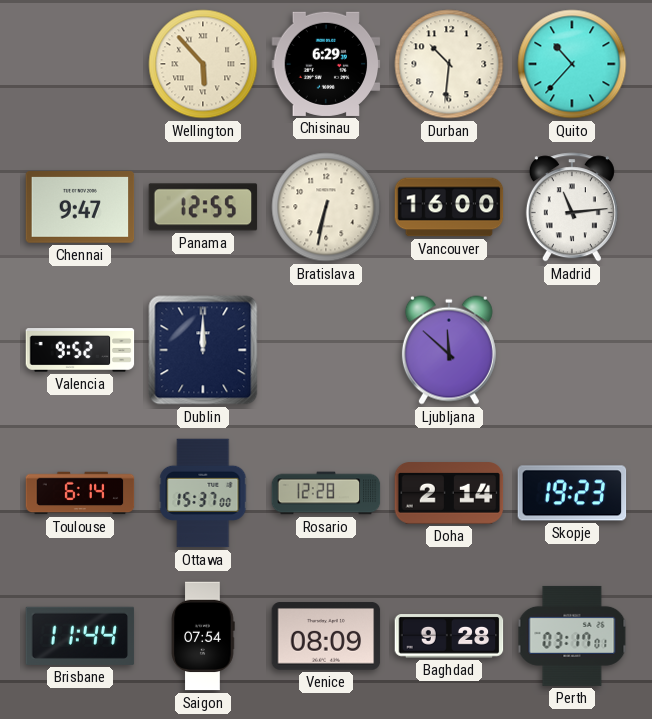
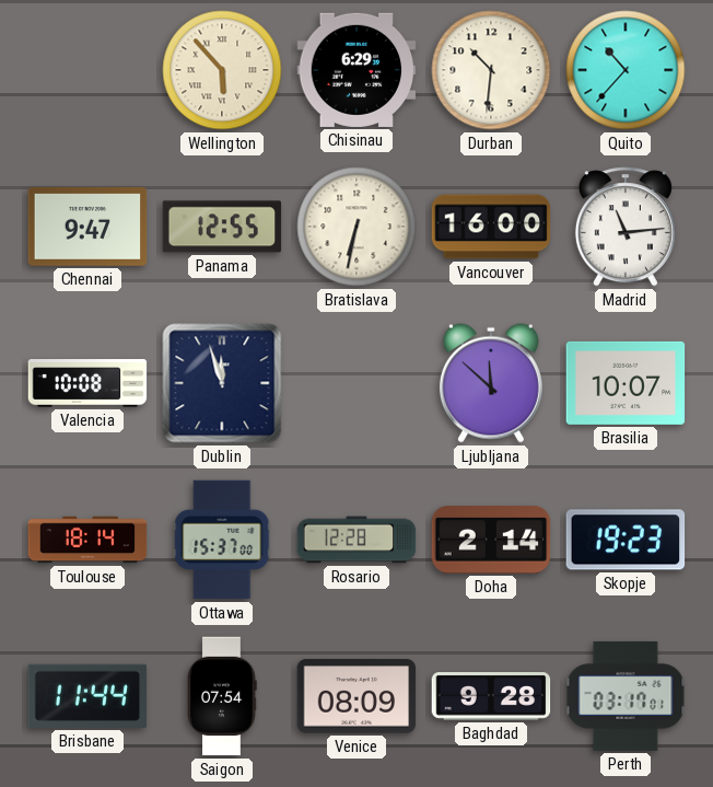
Valencia: 9:52 -> 10:08
Dublin: 12:00 -> 11:57
Brasilia: none -> 10:07
Toulouse: 6:14 -> 18:14
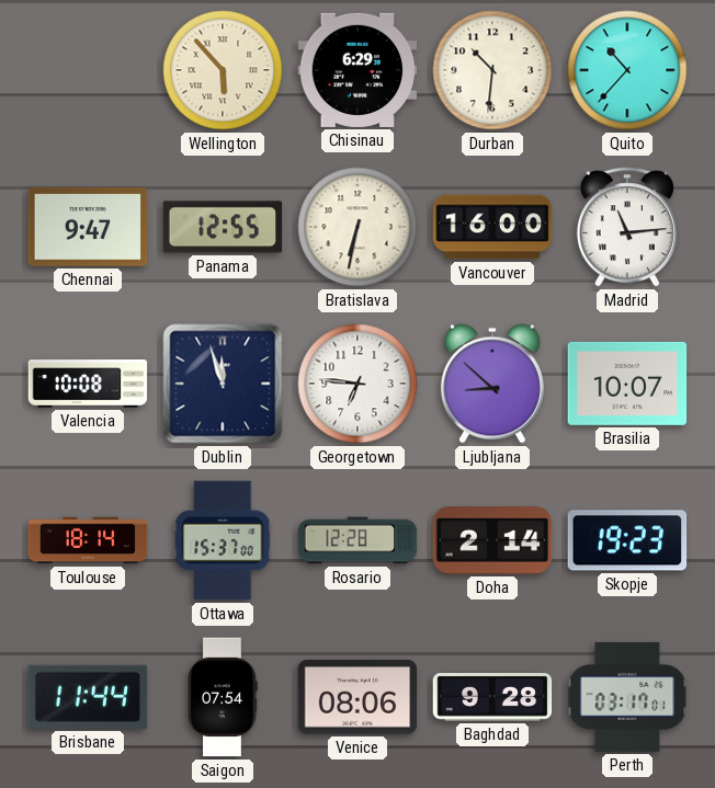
Georgetown: none -> 6:46
Ljubljana: 11:52 -> 8:52
Venice: 08:09 -> 08:06
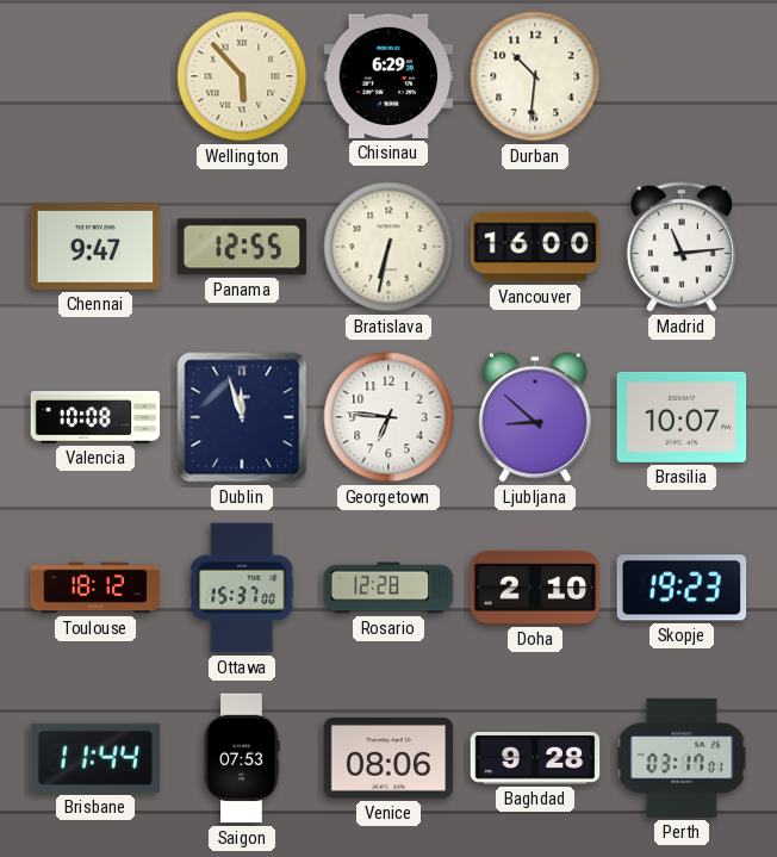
Quito: 10:37 -> none
Toulouse: 18:14 -> 18:12
Doha: 2:14 -> 2:10
Saigon: 07:54 -> 07:53
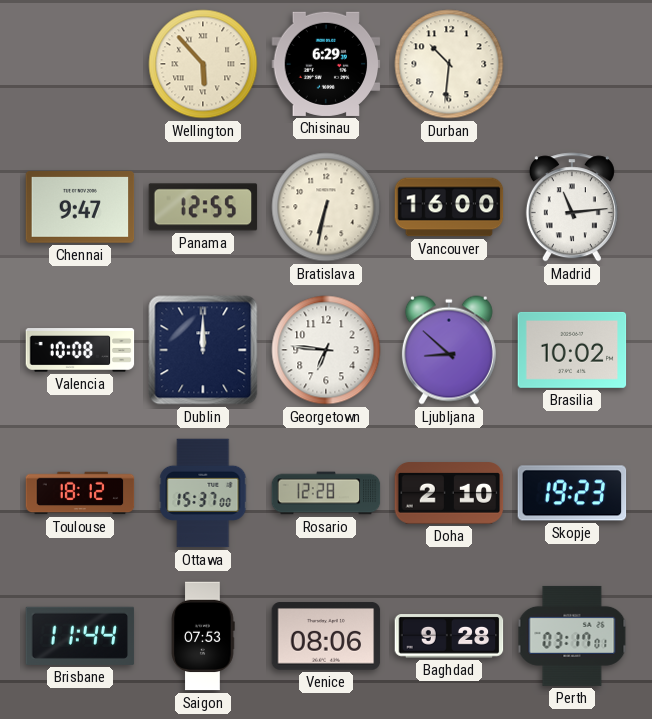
Dublin: 11:57 -> 12:00
Brasilia: 10:07 -> 10:02
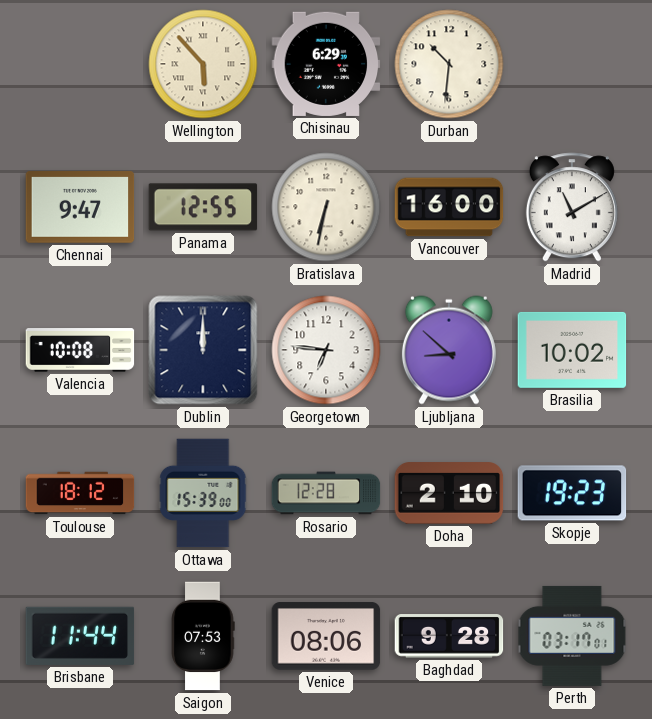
Madrid: 11:14 -> 11:10
Ottawa: 15:37 -> 15:39
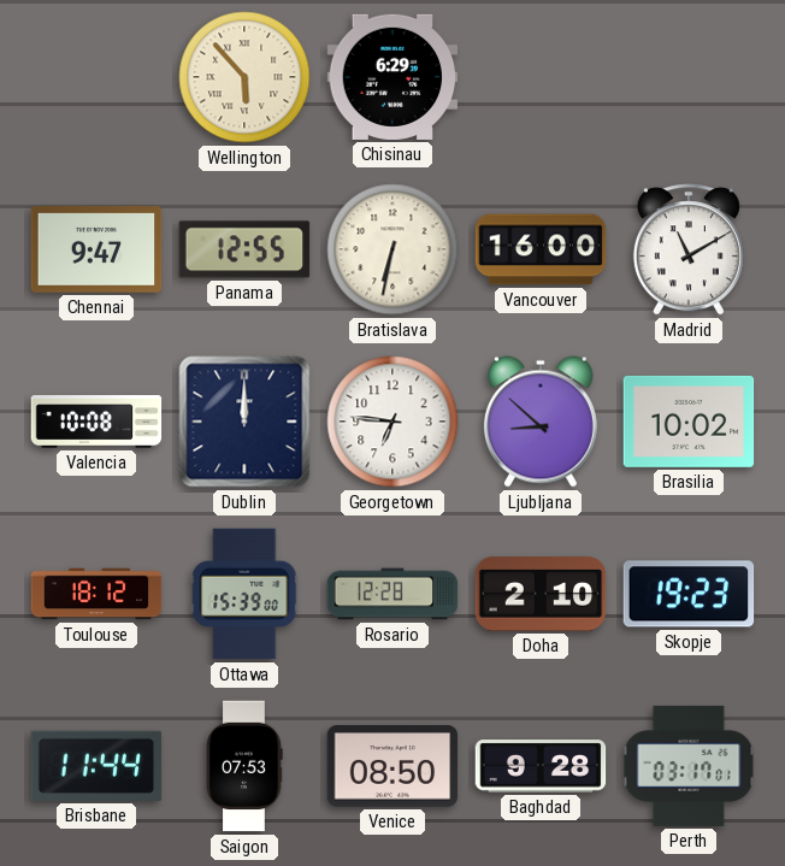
Durban: 10:31 -> none
Venice: 08:06 -> 08:50
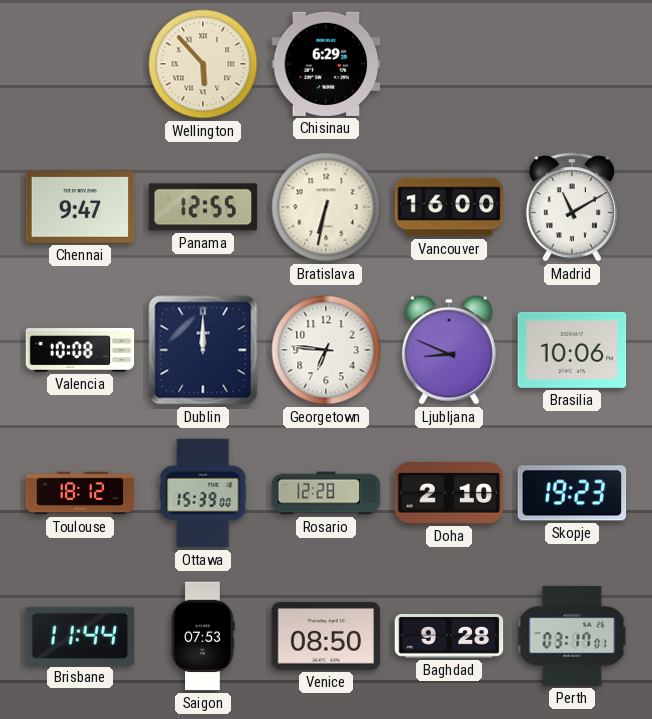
Ljubljana: 8:52 -> 8:49
Brasilia: 10:02 -> 10:06
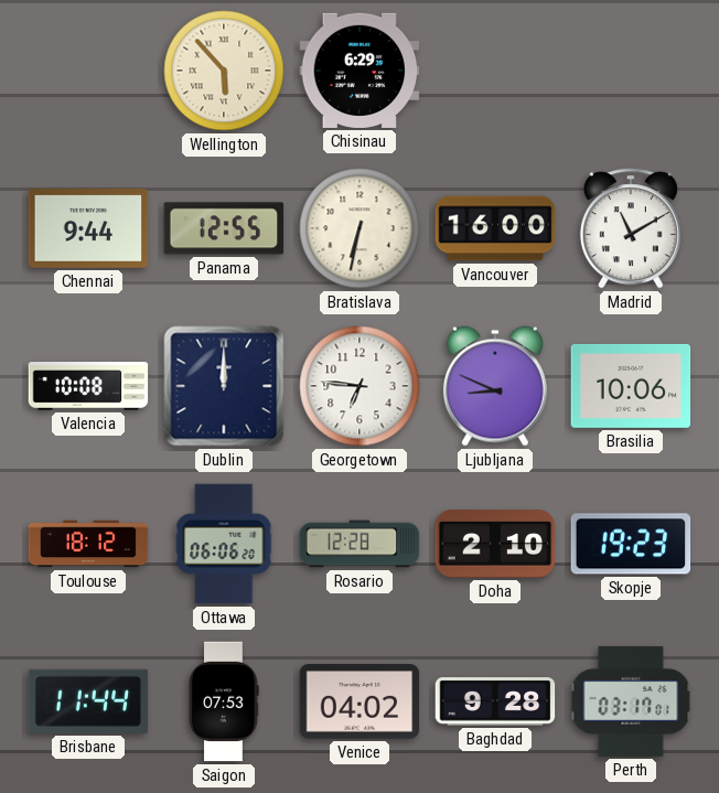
Chennai: 9:47 -> 9:44
Ottawa: 15:39 -> 06:06
Venice: 08:50 -> 04:02
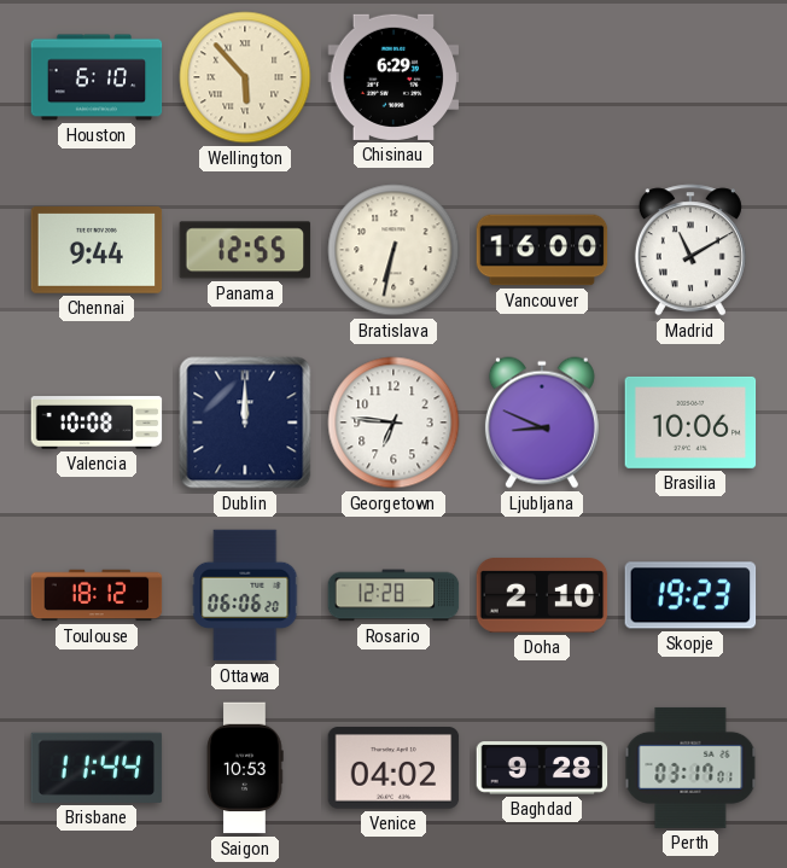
Houston: none -> 6:10
Saigon: 07:53 -> 10:53
